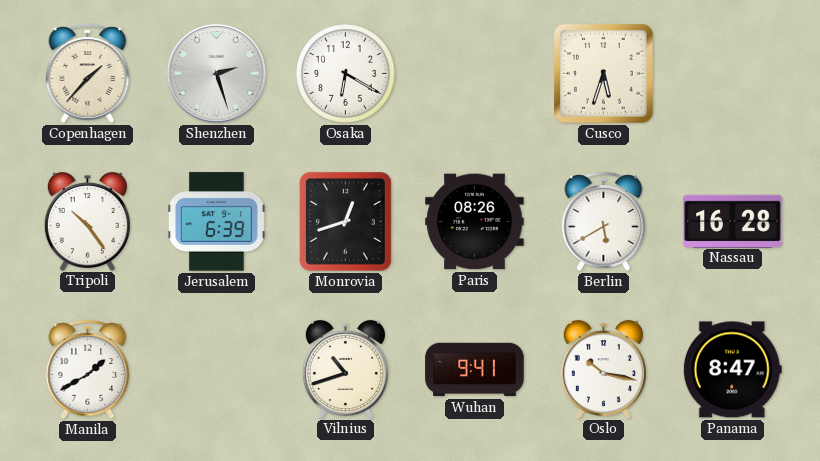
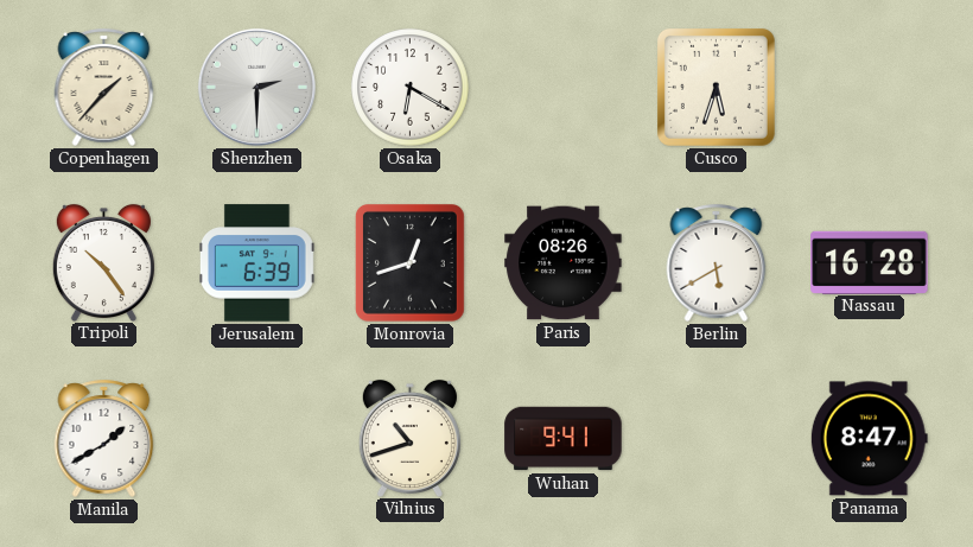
Shenzhen: 2:27 -> 2:30
Oslo: 10:17 -> none
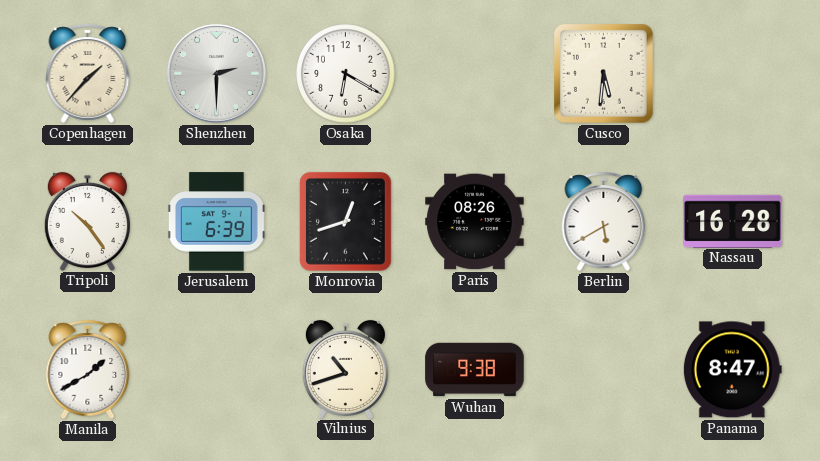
Cusco: 5:33 -> 5:31
Wuhan: 9:41 -> 9:38
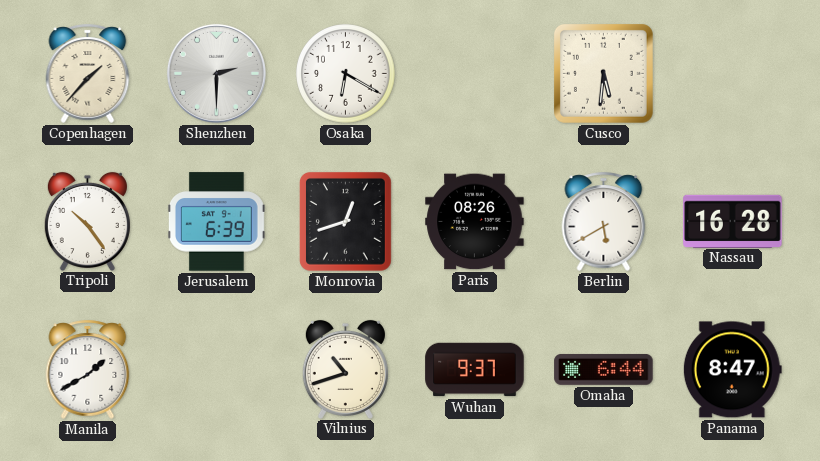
Wuhan: 9:38 -> 9:37
Omaha: none -> 6:44
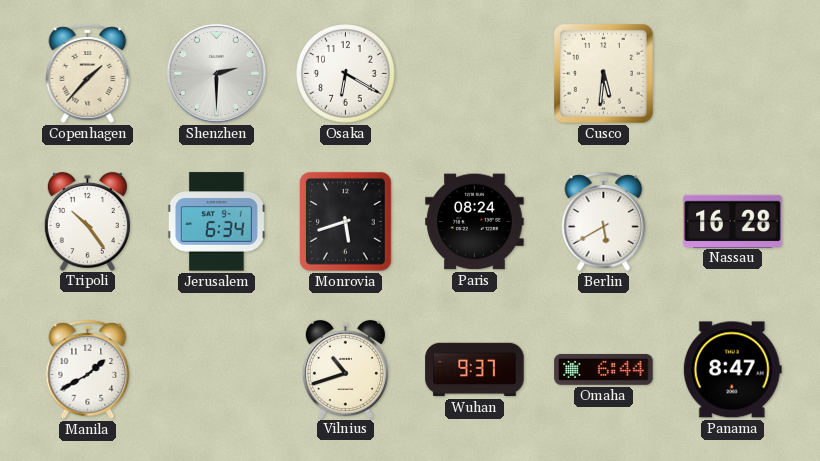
Jerusalem: 6:39 -> 6:34
Monrovia: 12:42 -> 5:42
Paris: 08:26 -> 08:24
